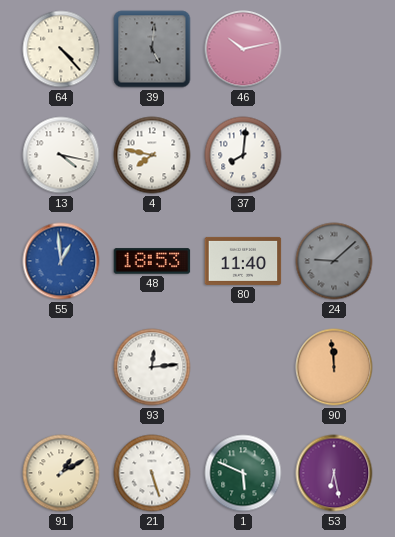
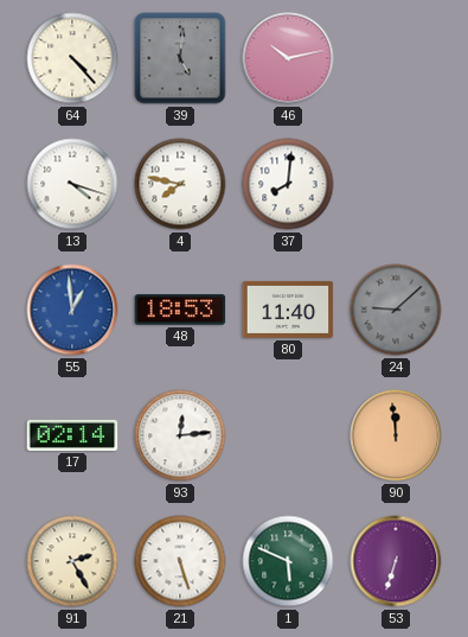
13: 4:17 -> 4:18
17: none -> 02:14
91: 1:10 -> 2:25
53: 6:28 -> 6:33
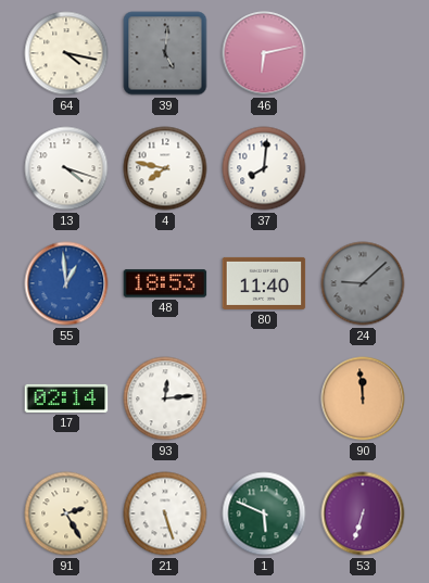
64: 4:23 -> 4:17
46: 10:13 -> 6:13
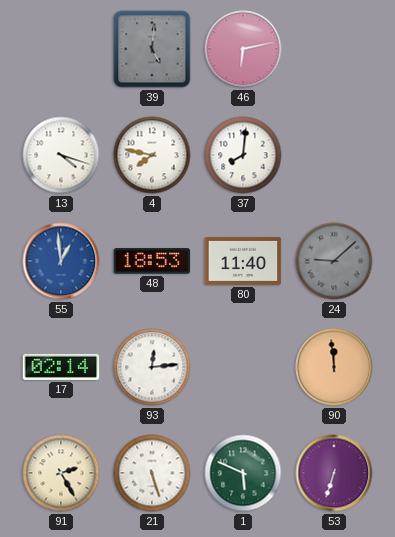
64: 4:17 -> none
